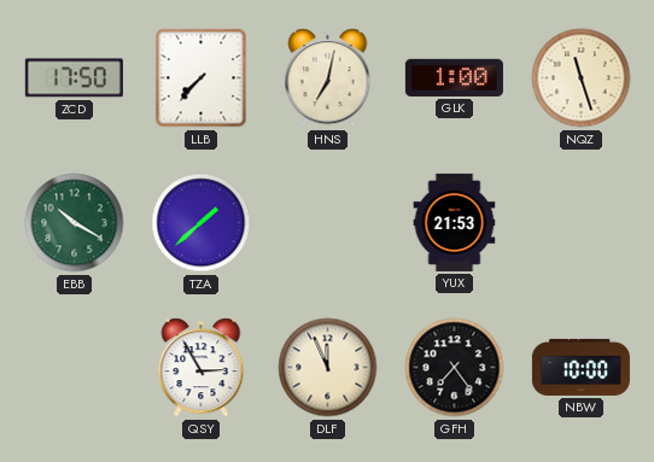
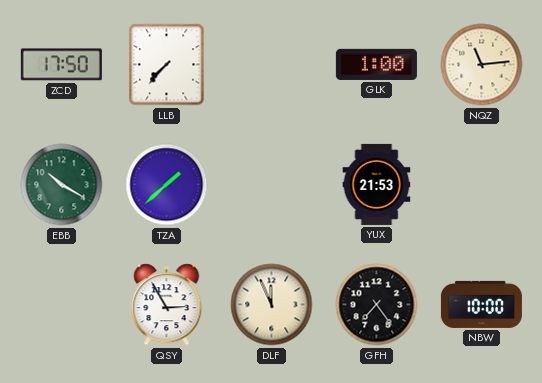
HNS: 7:02 -> none
NQZ: 11:27 -> 11:14
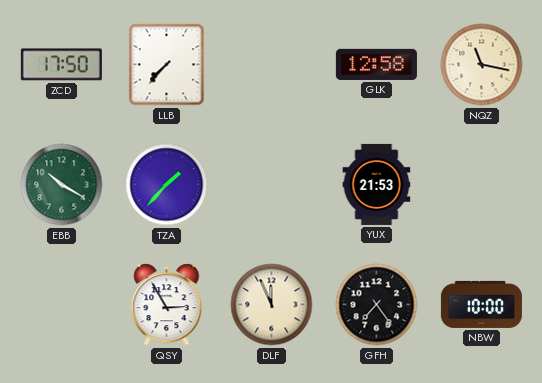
GLK: 1:00 -> 12:58
NQZ: 11:14 -> 11:17
TZA: 1:38 -> 1:37
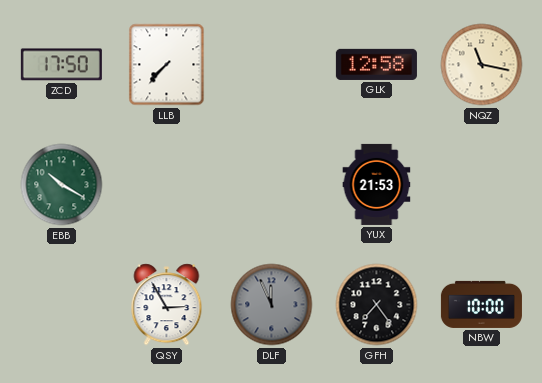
TZA: 1:37 -> none
DLF dial: cream -> grey
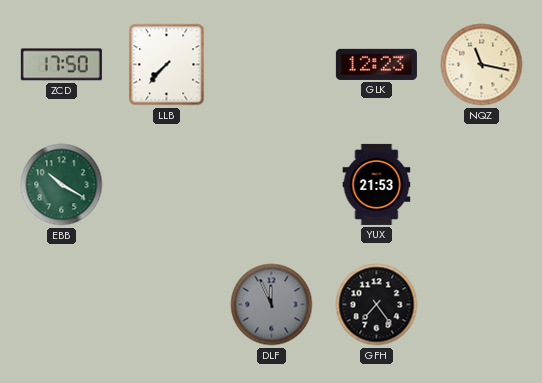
GLK: 12:58 -> 12:23
QSY: 2:55 -> none
NBW: 10:00 -> none
